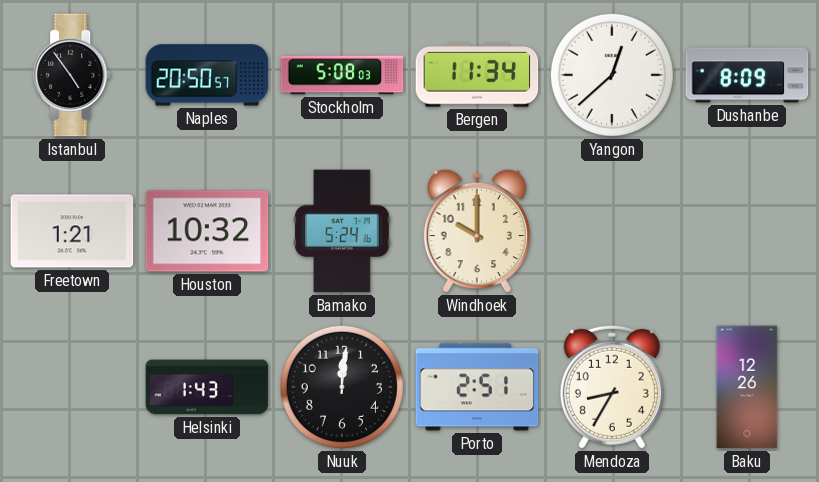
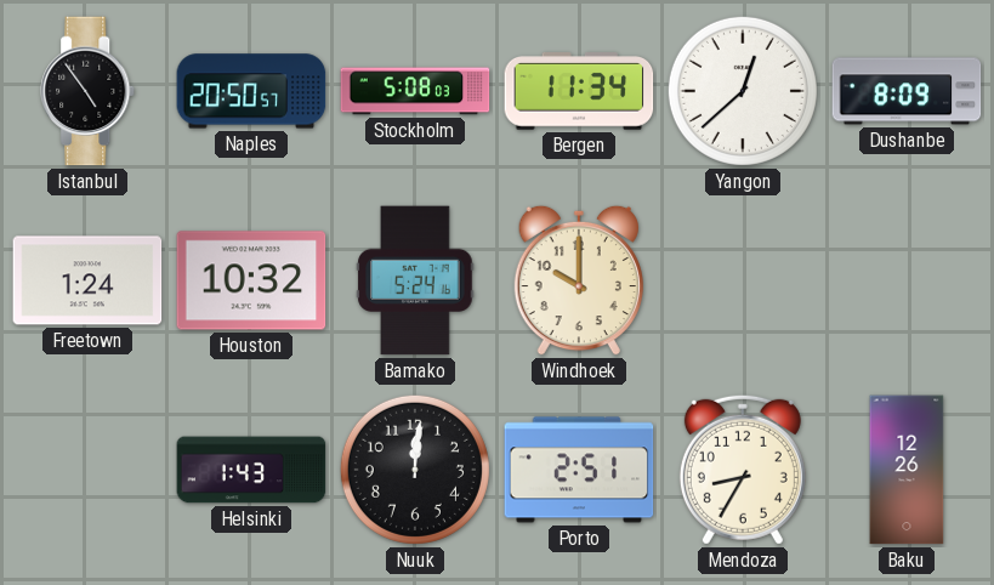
Freetown: 1:21 -> 1:24
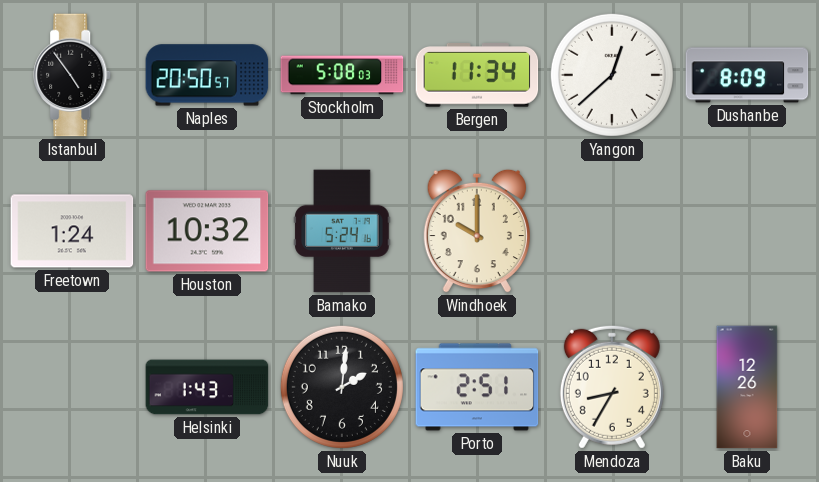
Nuuk: 12:01 -> 2:01
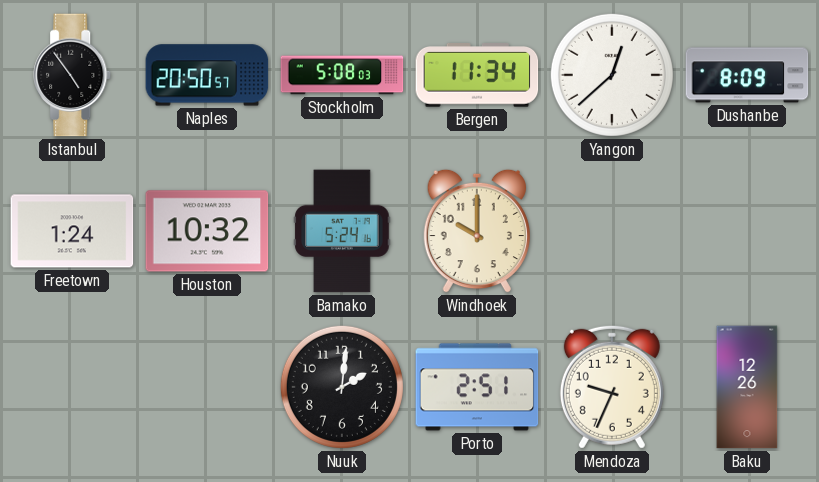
Helsinki: 1:43 -> none
Mendoza: 8:35 -> 9:34
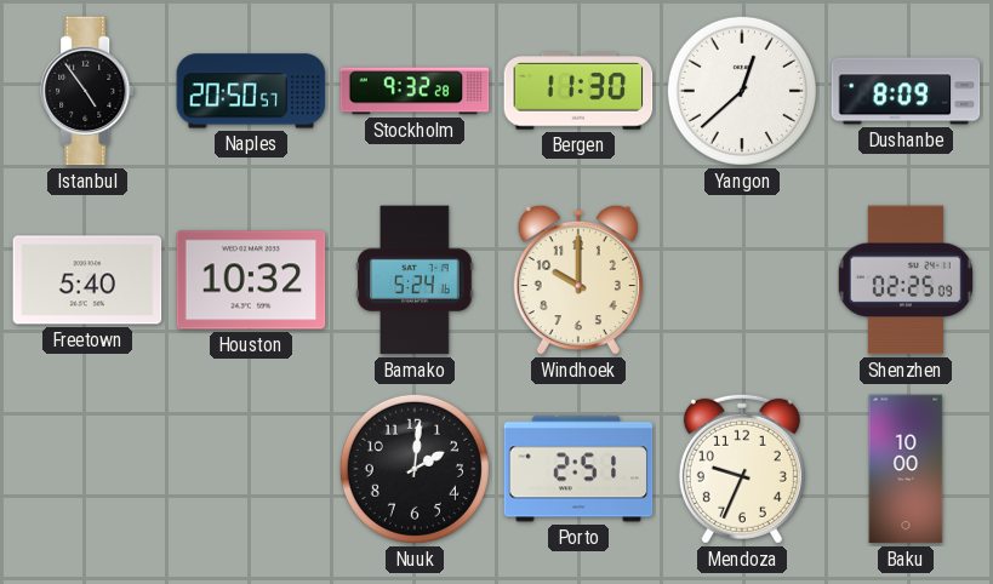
Stockholm: 5:08 -> 9:32
Bergen: 11:34 -> 11:30
Freetown: 1:24 -> 5:40
Shenzhen: none -> 02:25
Baku: 12:26 -> 10:00
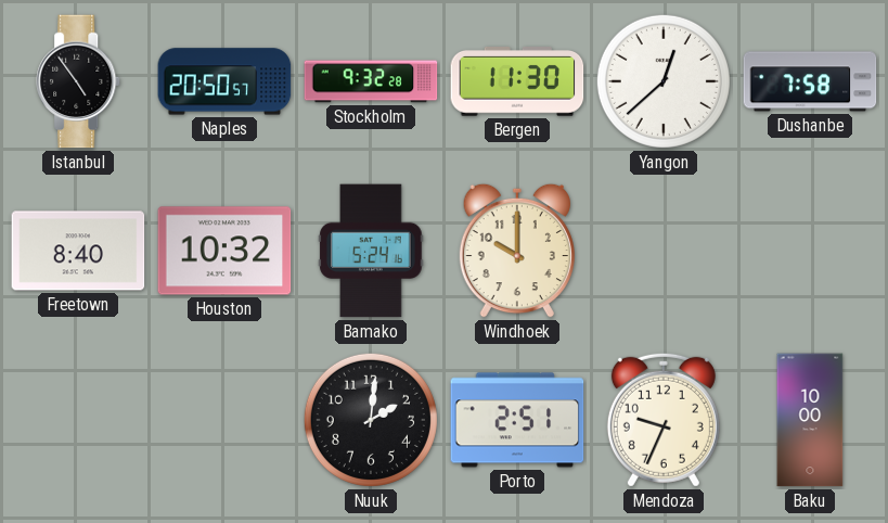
Dushanbe: 8:09 -> 7:58
Freetown: 5:40 -> 8:40
Shenzhen: 02:25 -> none
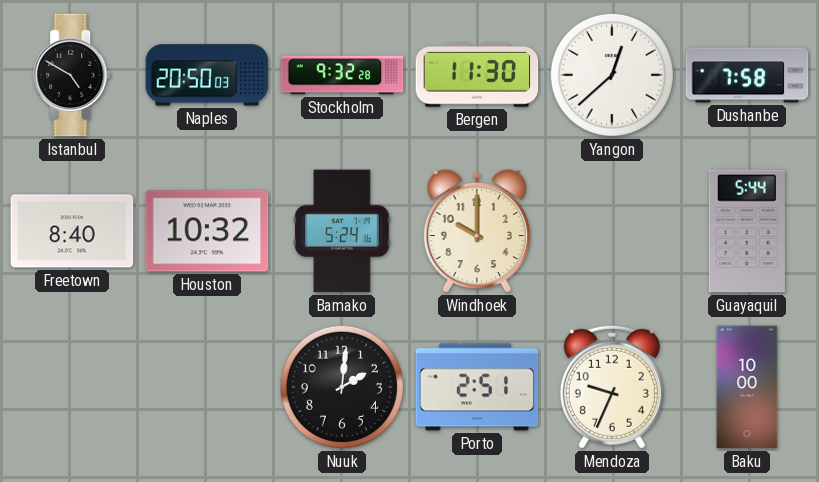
Istanbul: 4:54 -> 4:50
Naples: 20:50:57 -> 20:50:03
Guayaquil: none -> 5:44
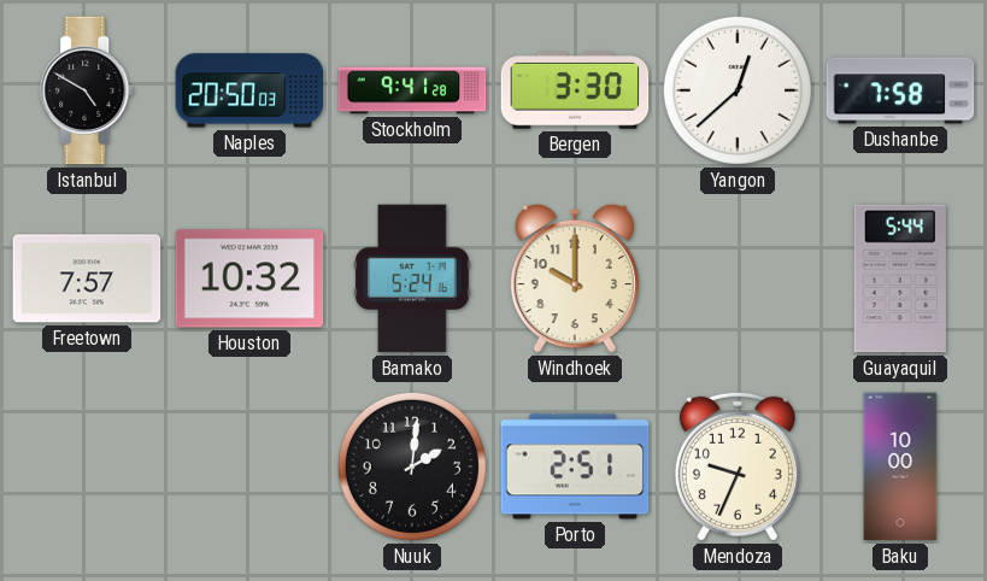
Stockholm: 9:32 -> 9:41
Bergen: 11:30 -> 3:30
Freetown: 8:40 -> 7:57
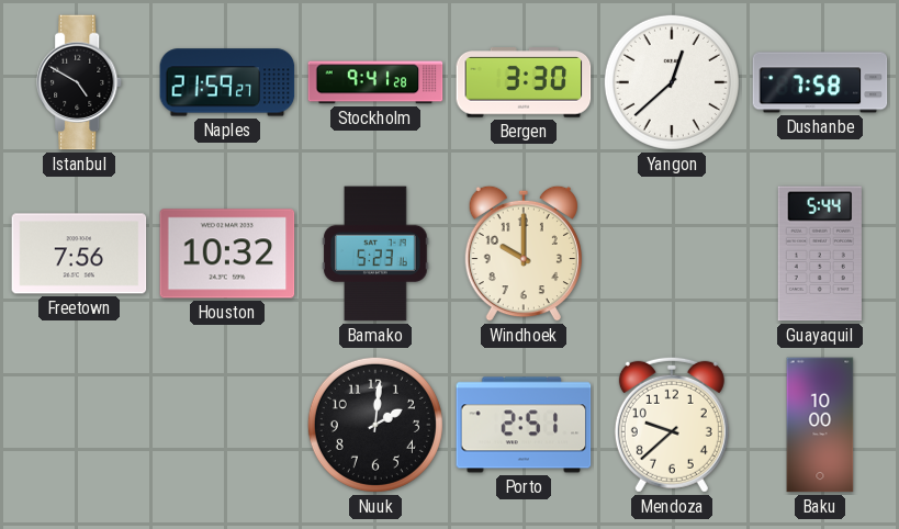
Naples: 20:50 -> 21:59
Freetown: 7:57 -> 7:56
Bamako: 5:24 -> 5:23
Mendoza: 9:34 -> 9:38
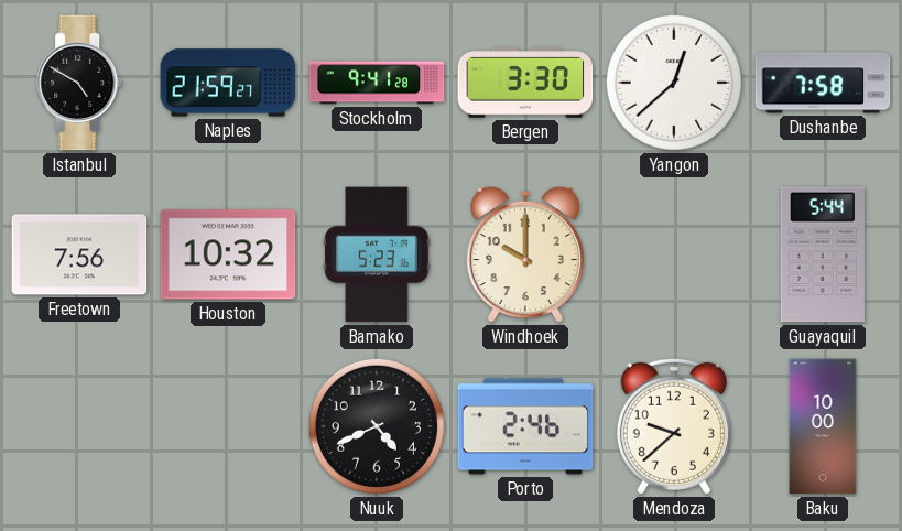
Nuuk: 2:01 -> 4:41
Porto: 2:51 -> 2:46
